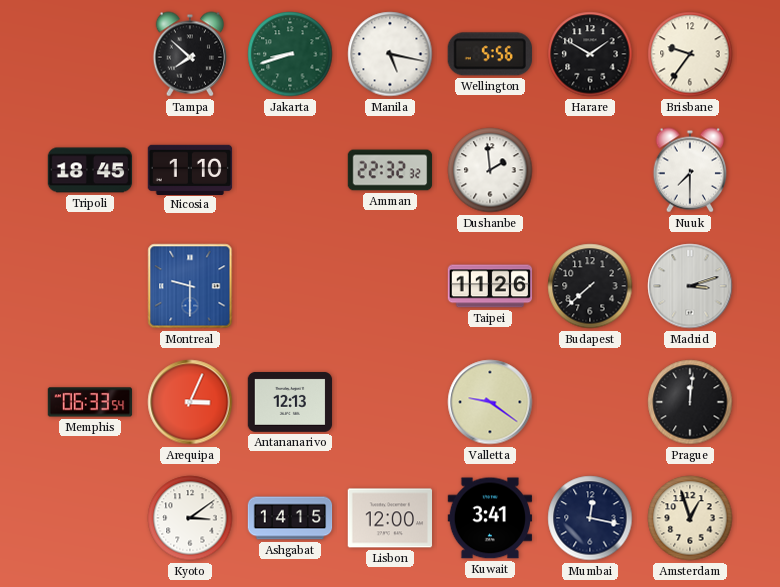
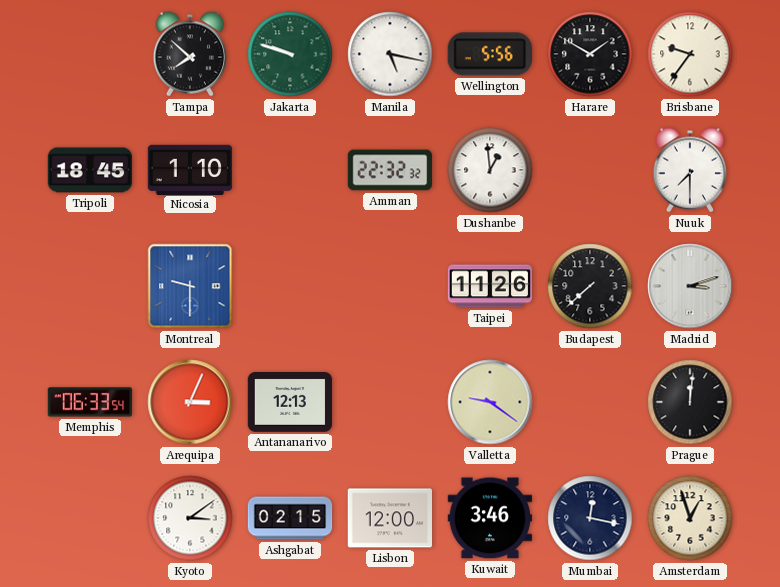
Jakarta: 8:42 -> 9:48
Dushanbe: 1:59 -> 12:59
Ashgabat: 14:15 -> 02:15
Kuwait: 3:41 -> 3:46
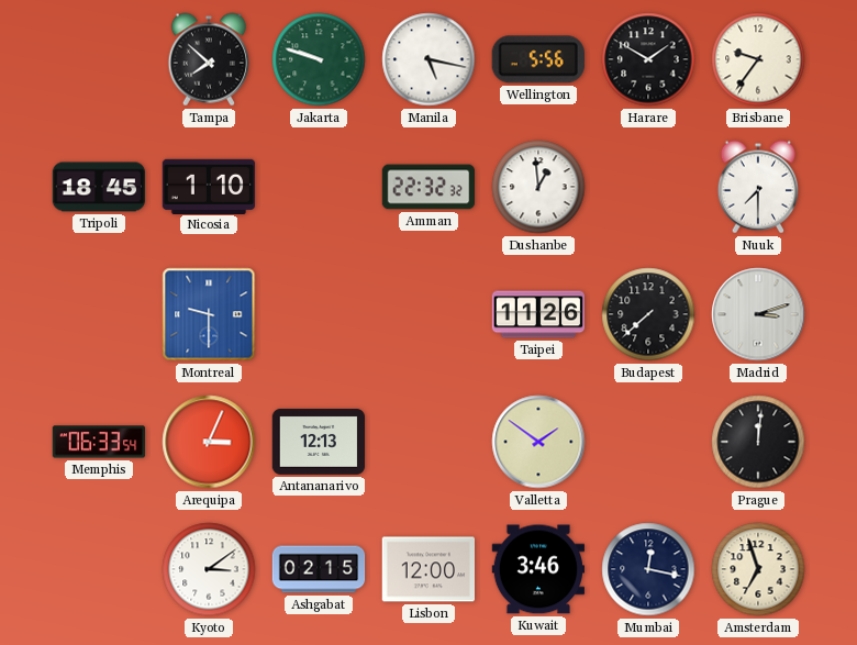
Valletta: 9:21 -> 1:51
Amsterdam: 12:57 -> 6:57
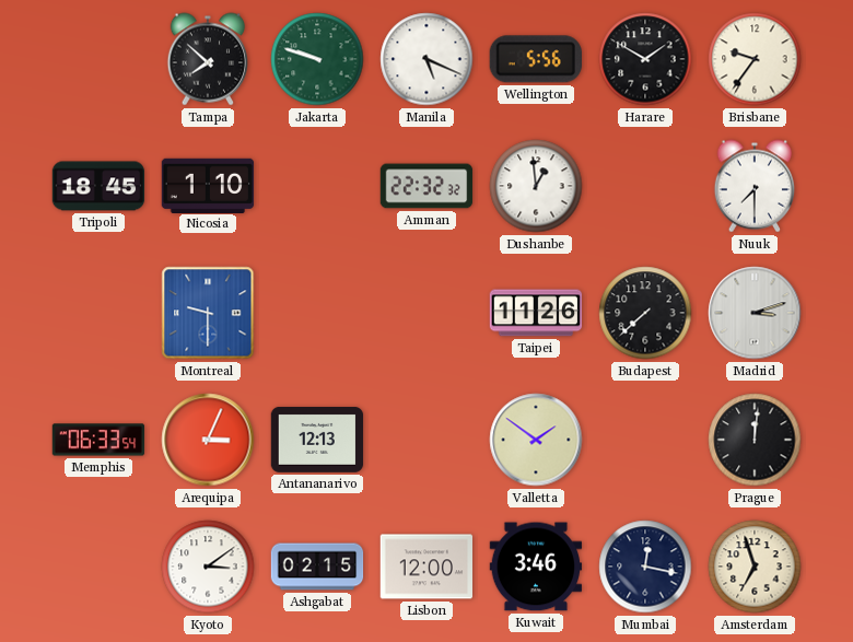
Manila: 5:17 -> 5:19
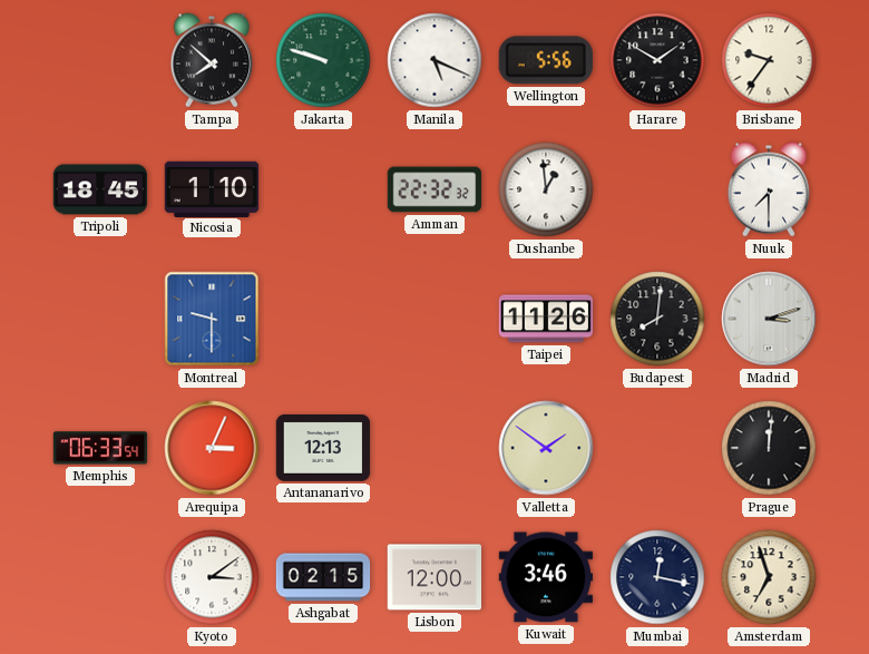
Budapest: 7:38 -> 8:01
